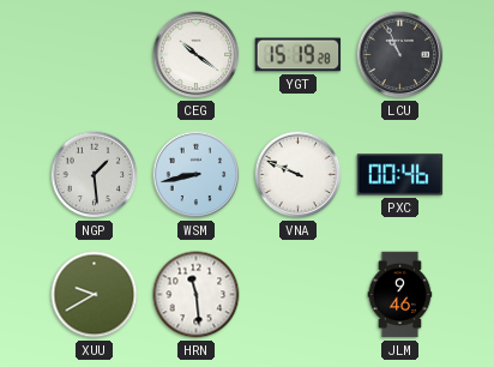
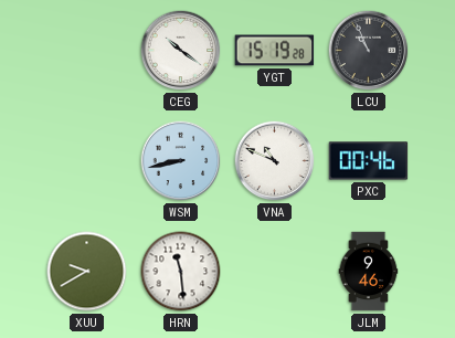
NGP: 1:29 -> none
VNA: 9:49 -> 10:49
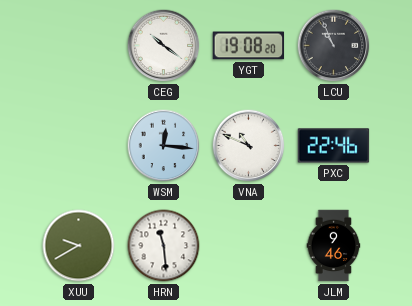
YGT: 15:19 -> 19:08
WSM: 8:43 -> 12:16
PXC: 00:46 -> 22:46
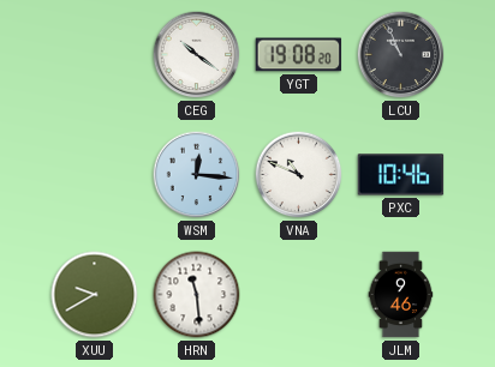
PXC: 22:46 -> 10:46
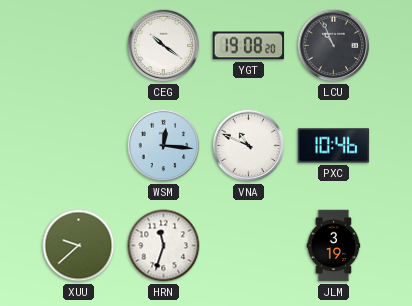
XUU: 9:40 -> 9:38
HRN: 11:29 -> 11:33
JLM: 9:46 -> 3:19
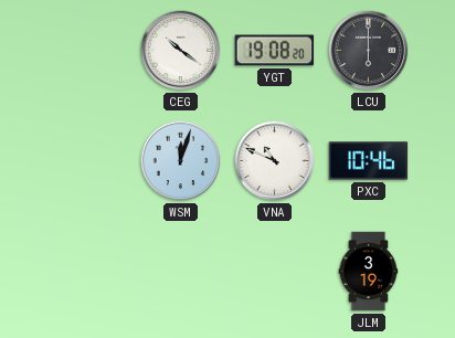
LCU: 10:56 -> 6:00
WSM: 12:16 -> 12:03
XUU: 9:38 -> none
HRN: 11:33 -> none
